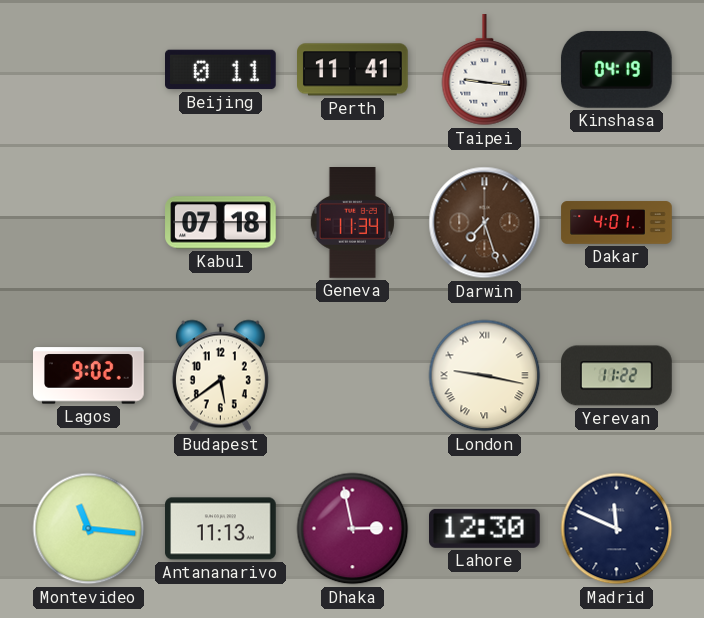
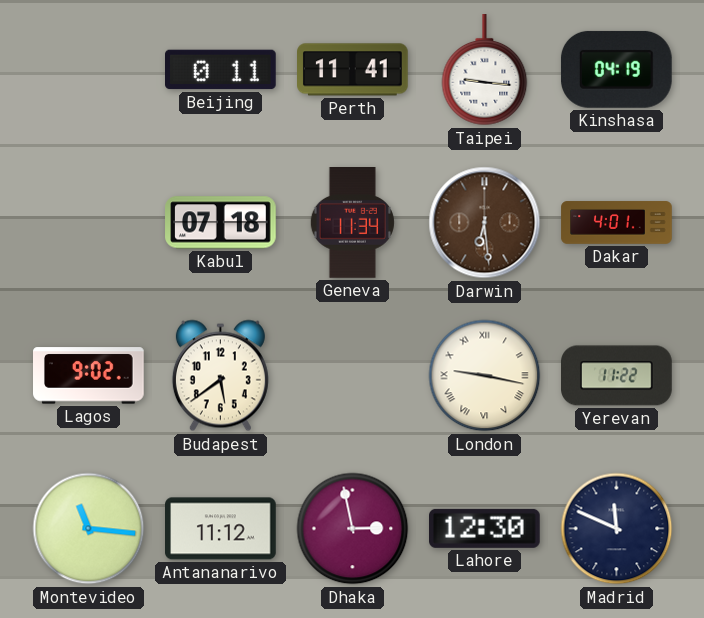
Darwin: 7:27 -> 6:29
Antananarivo: 11:13 -> 11:12
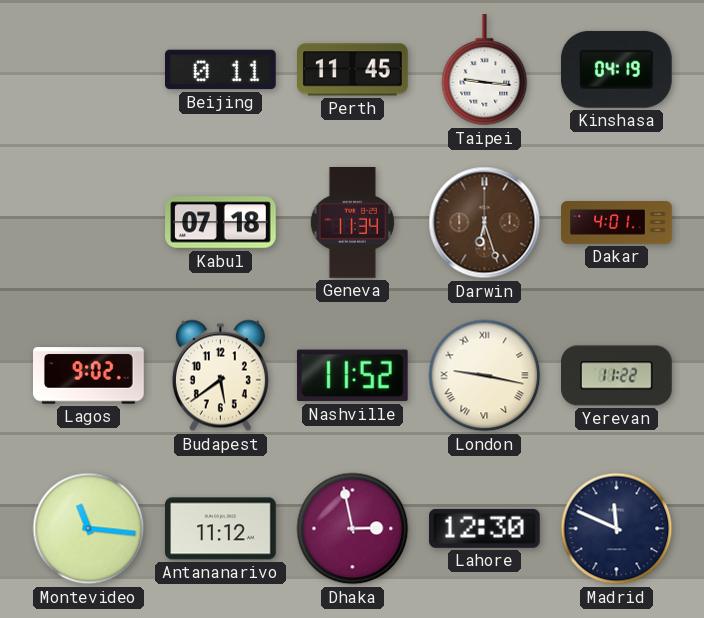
Perth: 11:41 -> 11:45
Darwin: 6:29 -> 6:27
Nashville: none -> 11:52
